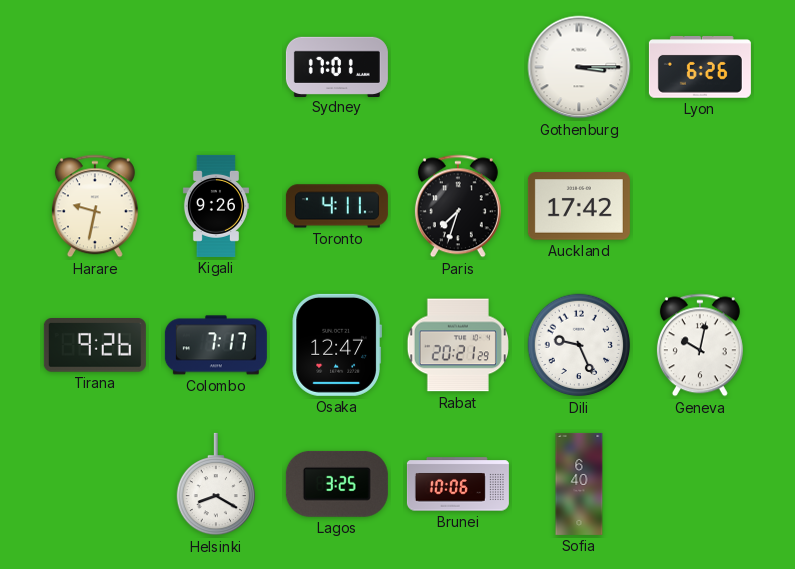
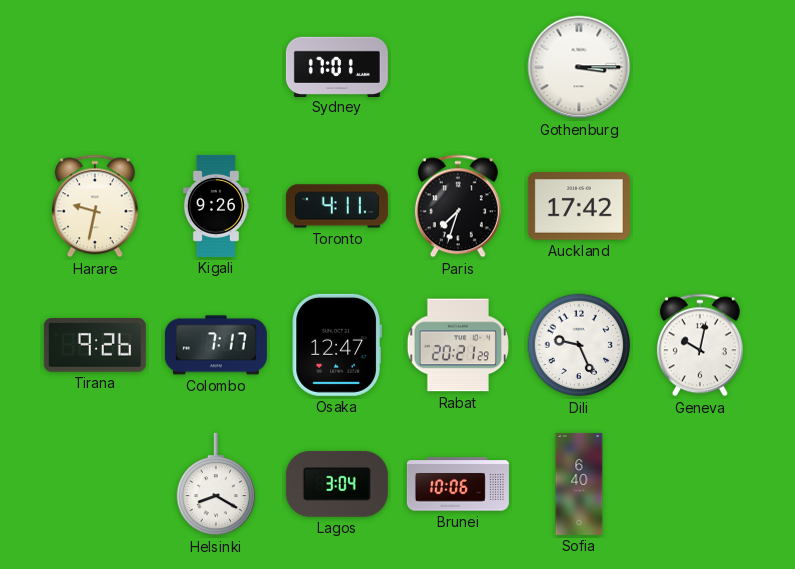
Lyon: 6:26 -> none
Lagos: 3:25 -> 3:04
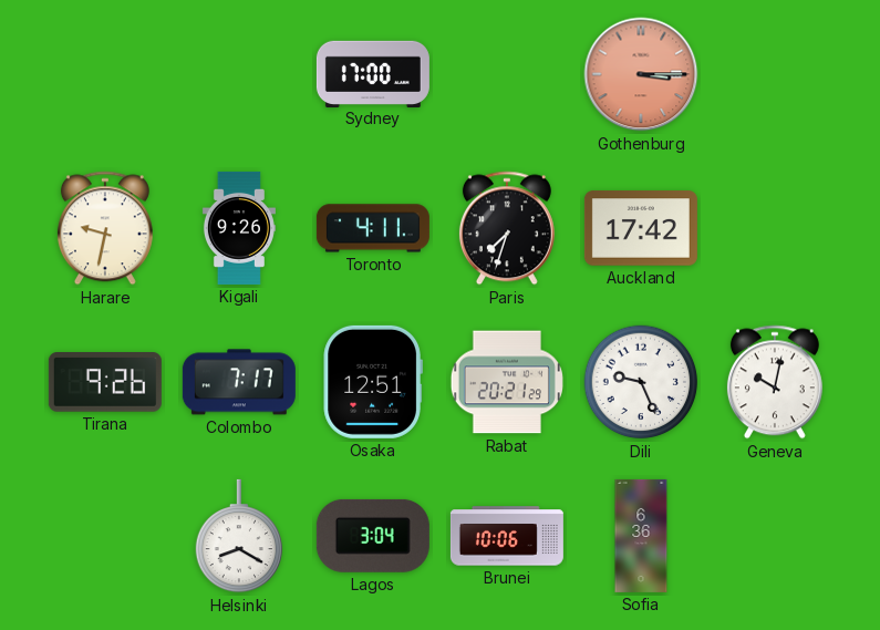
Sydney: 17:01 -> 17:00
Gothenburg dial: white -> salmon
Osaka: 12:47 -> 12:51
Sofia: 6:40 -> 6:36
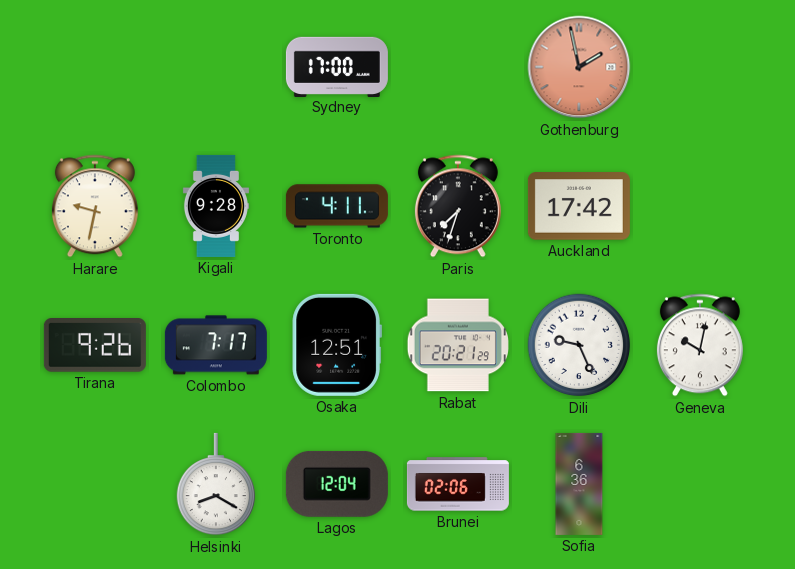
Gothenburg: 3:15 -> 1:58
Kigali: 9:26 -> 9:28
Lagos: 3:04 -> 12:04
Brunei: 10:06 -> 02:06
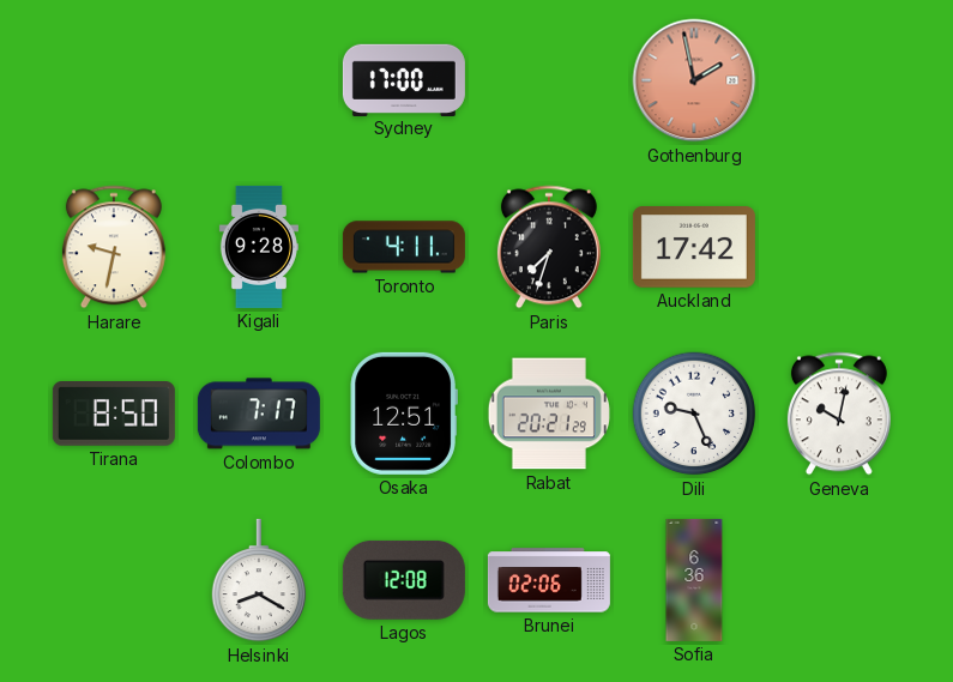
Tirana: 9:26 -> 8:50
Lagos: 12:04 -> 12:08
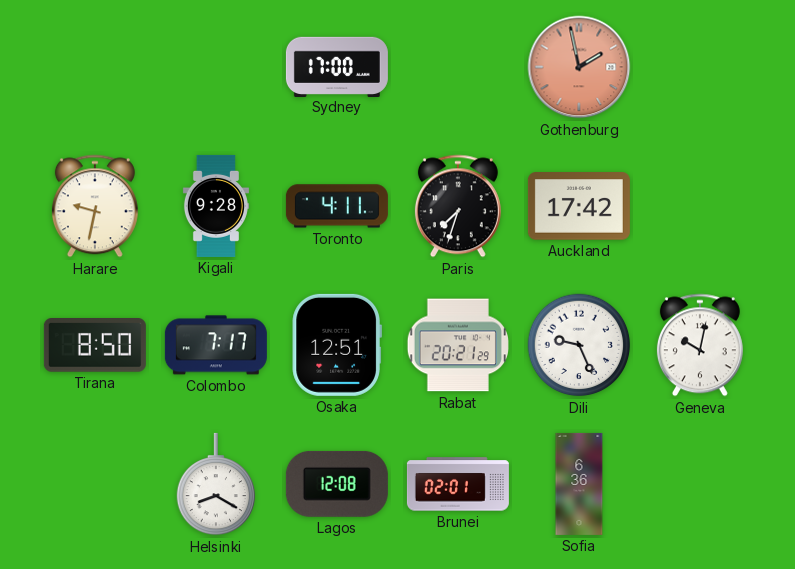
Brunei: 02:06 -> 02:01
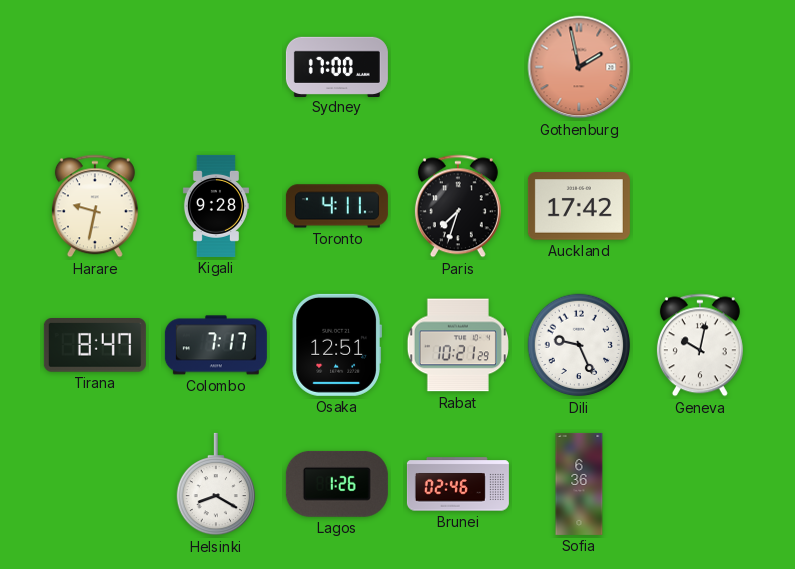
Tirana: 8:50 -> 8:47
Rabat: 20:21 -> 10:21
Lagos: 12:08 -> 1:26
Brunei: 02:01 -> 02:46
